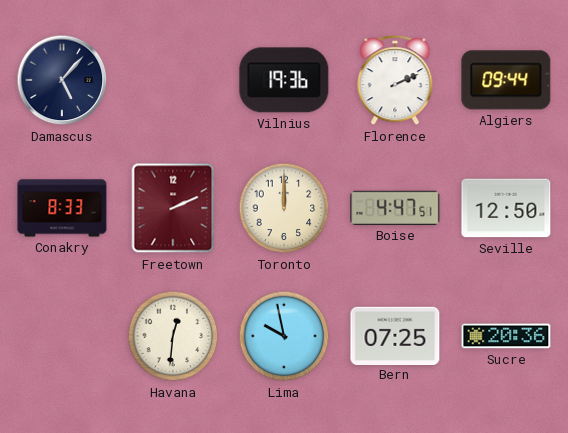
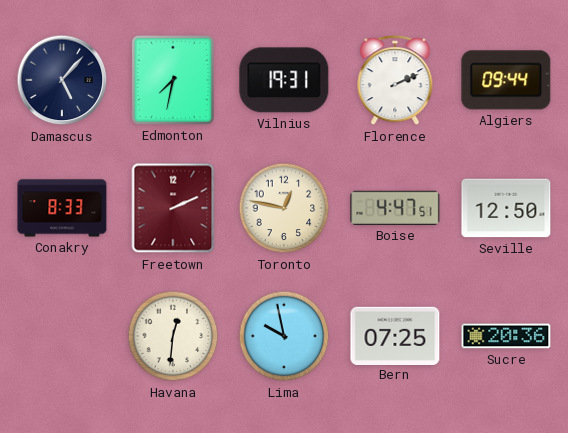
Edmonton: none -> 7:32
Vilnius: 19:36 -> 19:31
Toronto: 12:00 -> 12:47
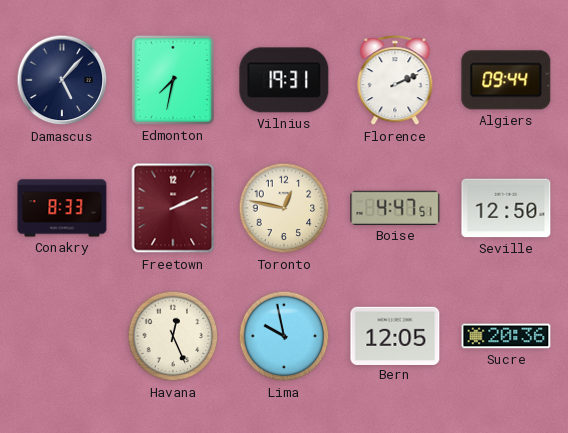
Havana: 12:31 -> 12:26
Bern: 07:25 -> 12:05
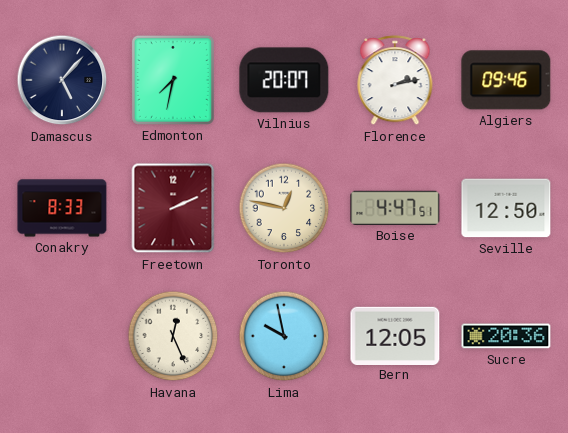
Vilnius: 19:31 -> 20:07
Florence: 2:11 -> 2:13
Algiers: 09:44 -> 09:46
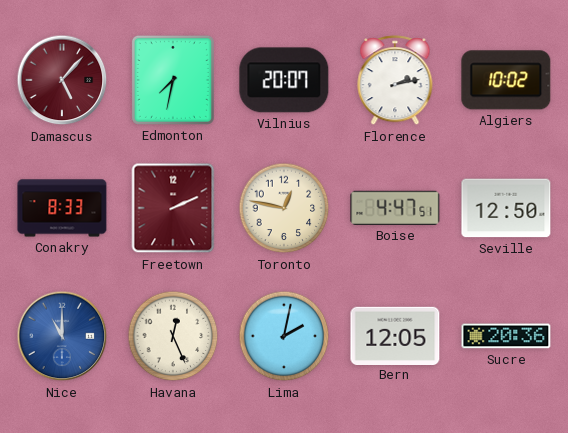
Damascus dial: navy -> burgundy
Algiers: 09:46 -> 10:02
Nice: none -> 11:00
Lima: 9:58 -> 2:02
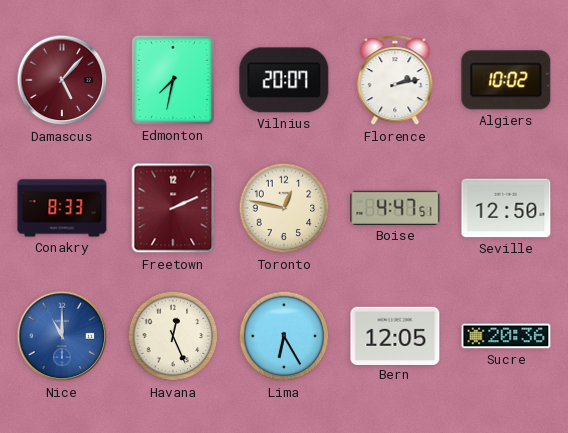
Lima: 2:02 -> 6:25
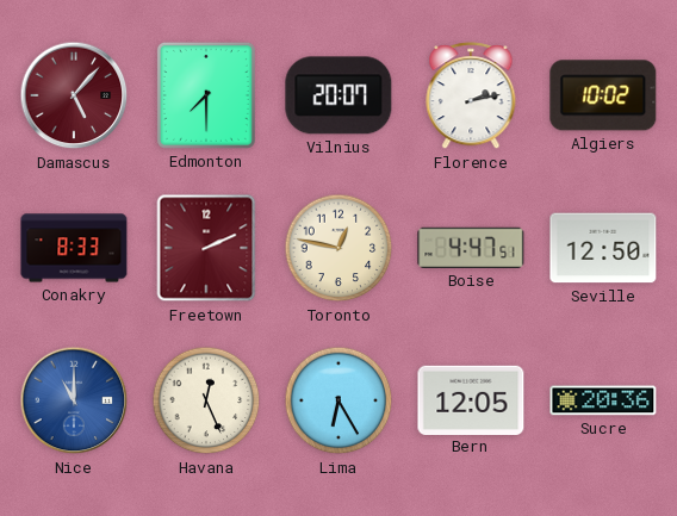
Edmonton: 7:32 -> 7:30
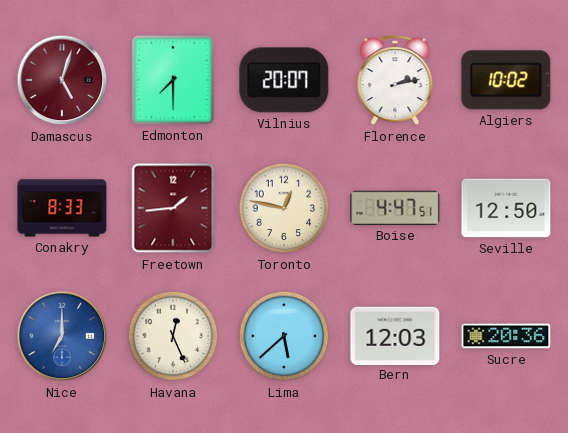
Damascus: 5:07 -> 5:03
Freetown: 2:11 -> 1:44
Nice: 11:00 -> 7:00
Lima: 6:25 -> 5:38
Bern: 12:05 -> 12:03
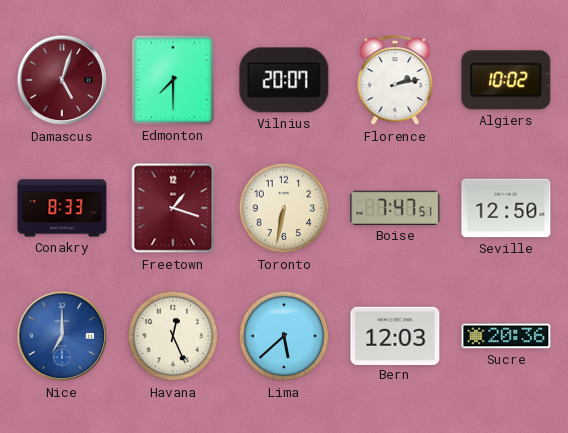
Freetown: 1:44 -> 1:18
Toronto: 12:47 -> 6:32
Boise: 4:47 -> 7:47
